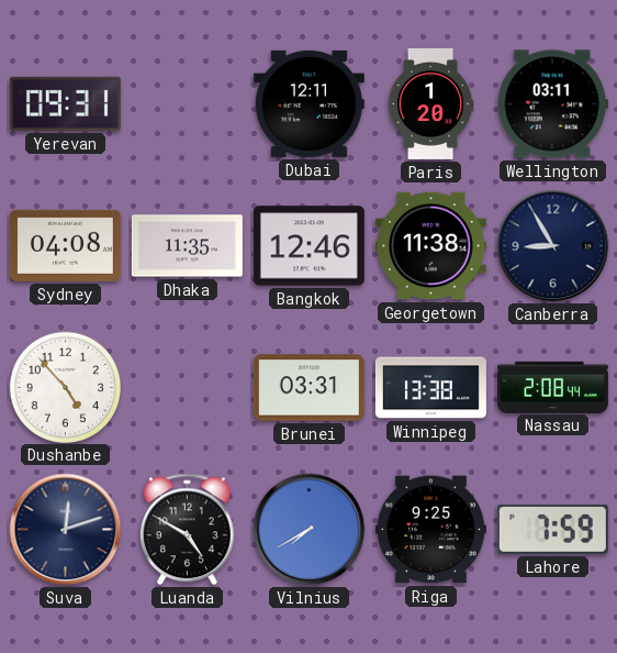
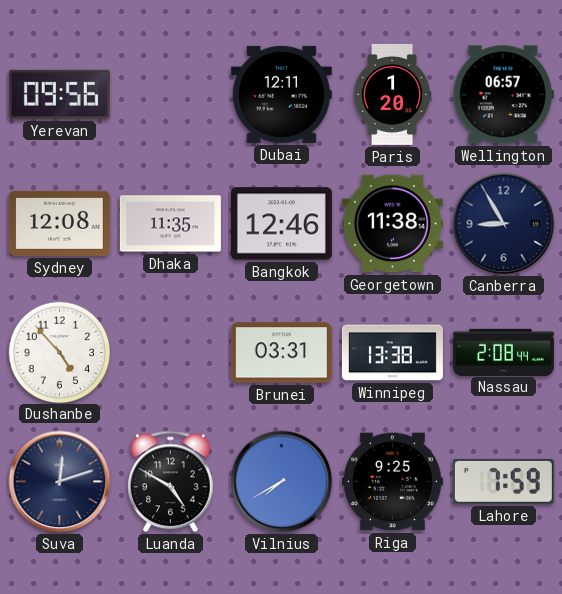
Yerevan: 09:31 -> 09:56
Wellington: 03:11 -> 06:57
Sydney: 04:08 -> 12:08
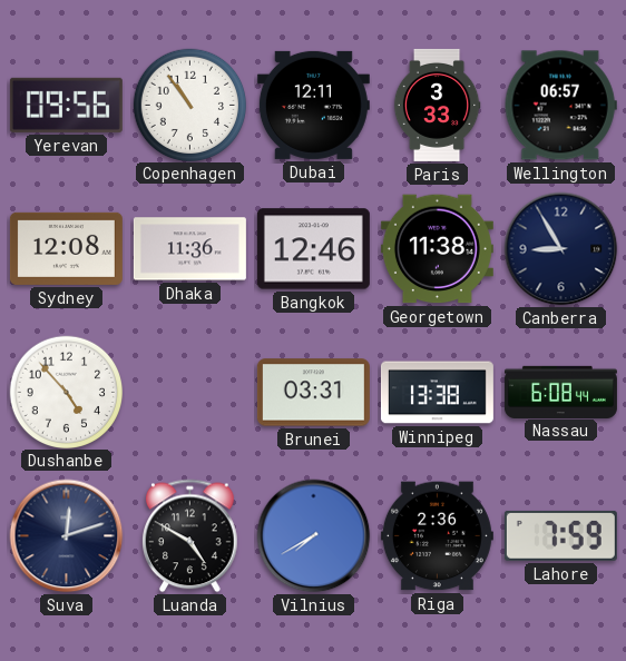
Copenhagen: none -> 10:54
Paris: 1:20 -> 3:33
Dhaka: 11:35 -> 11:36
Nassau: 2:08 -> 6:08
Riga: 9:25 -> 2:36
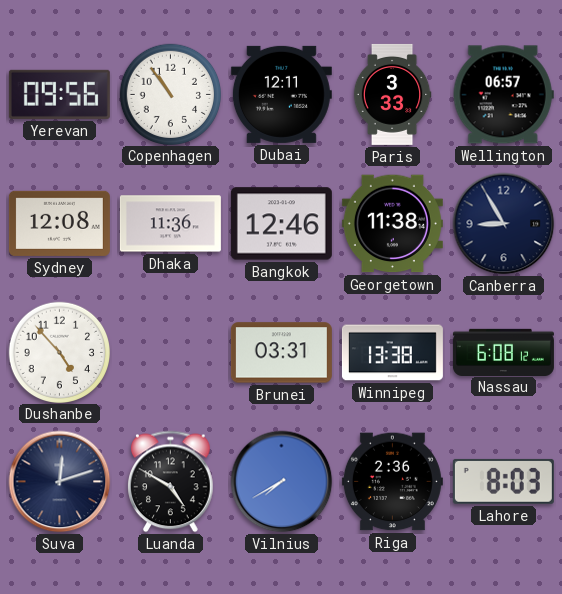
Nassau: 6:08:44 -> 6:08:12
Lahore: 7:59 -> 8:03
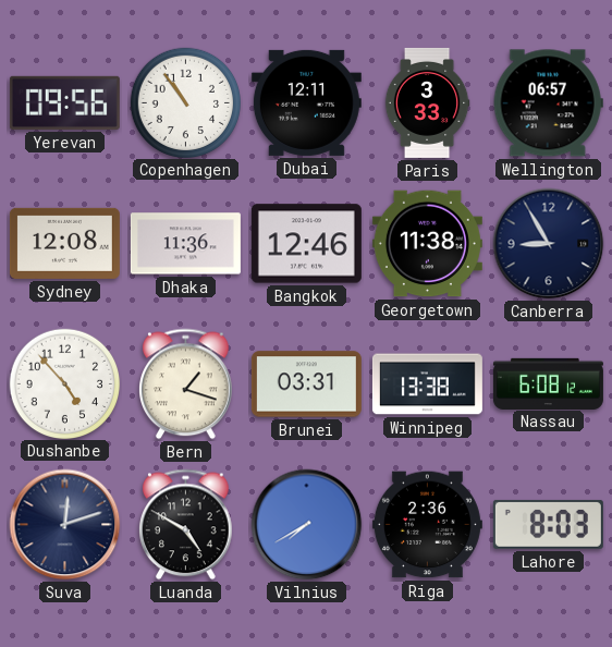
Bern: none -> 1:18
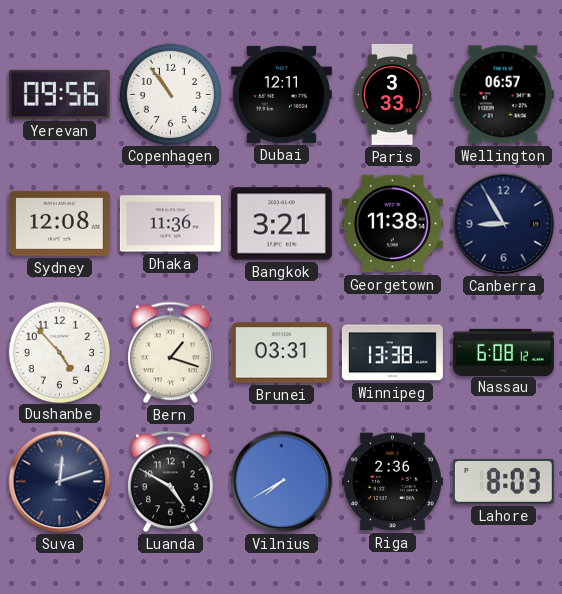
Bangkok: 12:46 -> 3:21
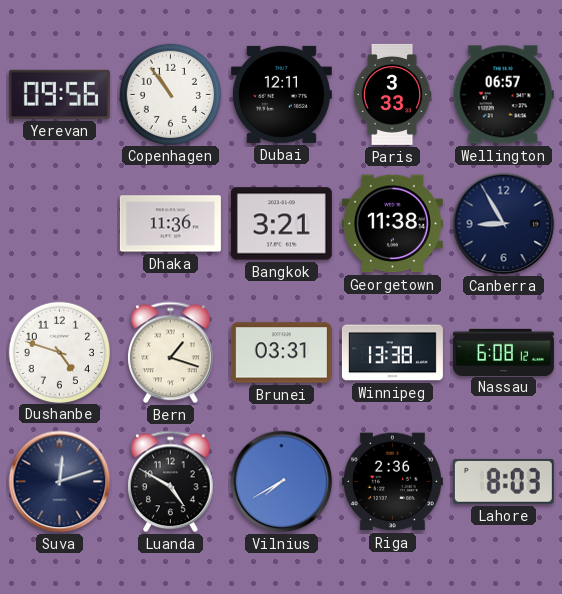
Sydney: 12:08 -> none
Dushanbe: 4:53 -> 4:48
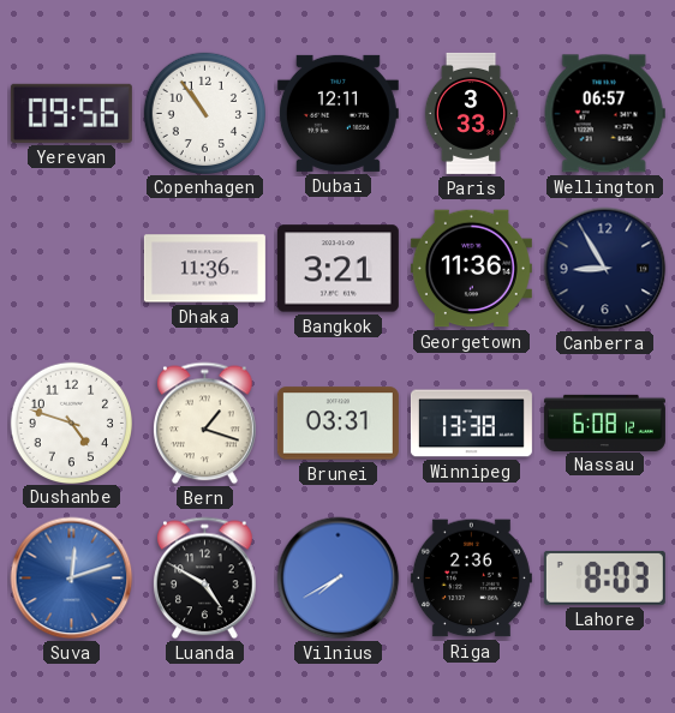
Georgetown: 11:38 -> 11:36
Suva dial: navy -> blue
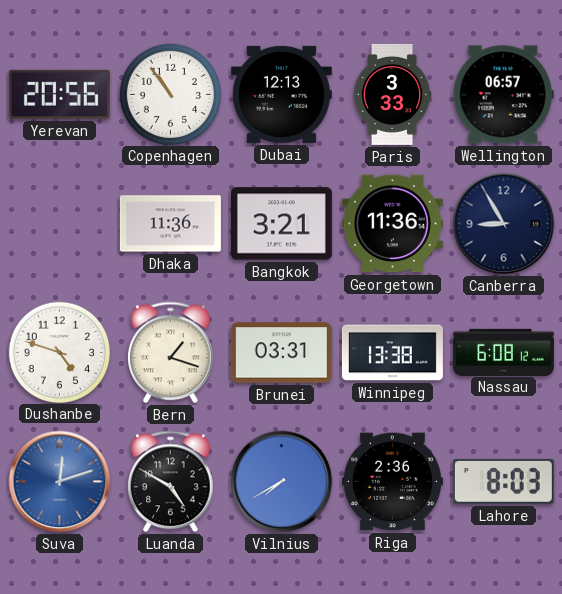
Yerevan: 09:56 -> 20:56
Dubai: 12:11 -> 12:13
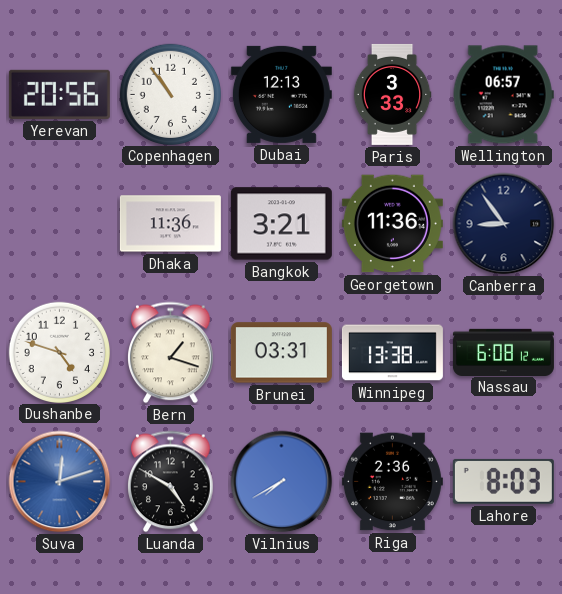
Canberra: 8:55 -> 8:54
